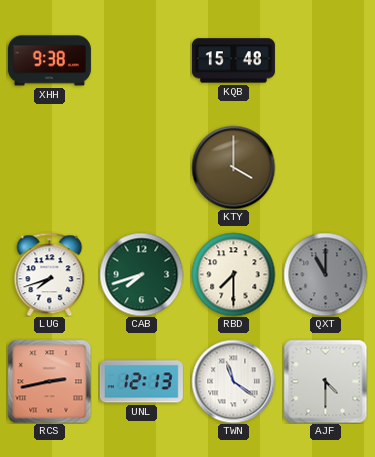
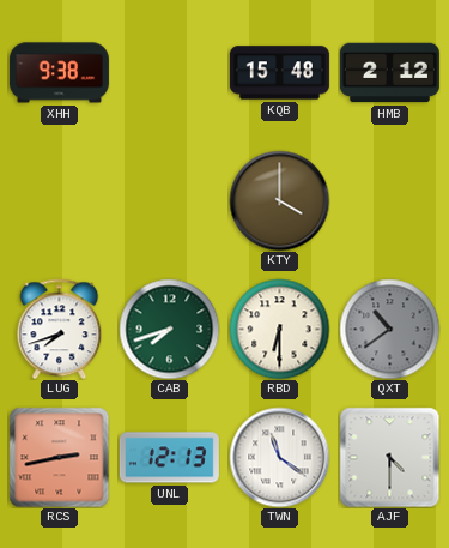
HMB: none -> 2:12
RBD: 7:30 -> 6:30
QXT: 11:00 -> 10:39
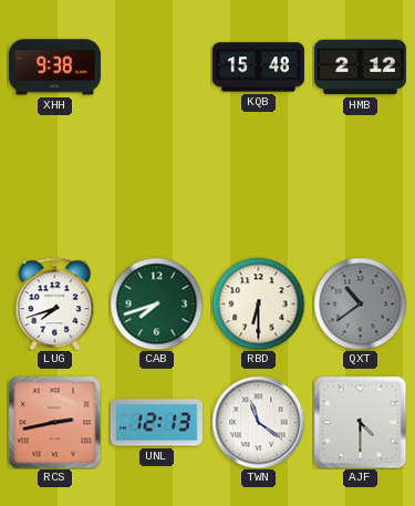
KTY: 4:00 -> none
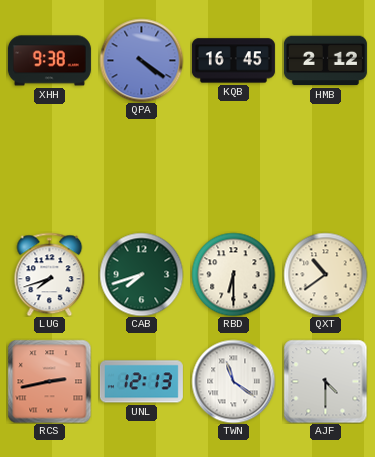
QPA: none -> 4:21
KQB: 15:48 -> 16:45
QXT dial: grey -> cream
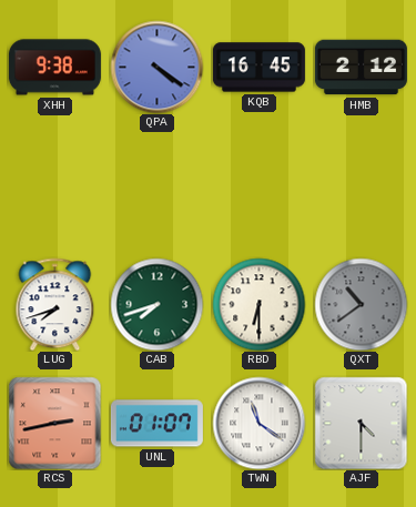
QXT dial: cream -> grey
UNL: 12:13 -> 01:07
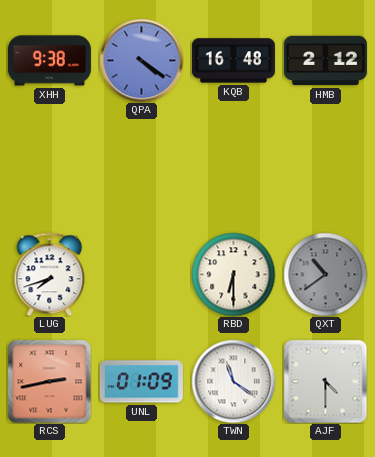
KQB: 16:45 -> 16:48
CAB: 7:42 -> none
UNL: 01:07 -> 01:09
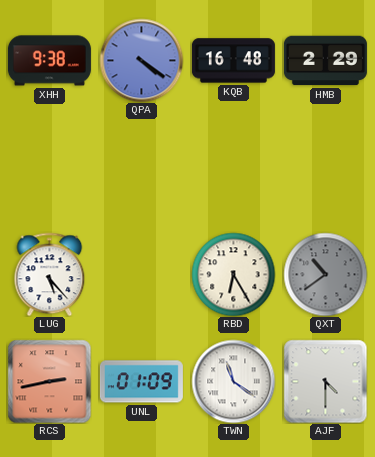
HMB: 2:12 -> 2:29
LUG: 7:42 -> 5:23
RBD: 6:30 -> 6:25
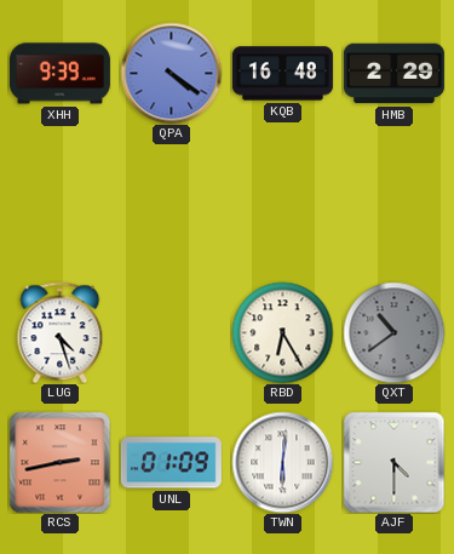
XHH: 9:38 -> 9:39
LUG: 5:23 -> 4:27
TWN: 11:21 -> 6:01
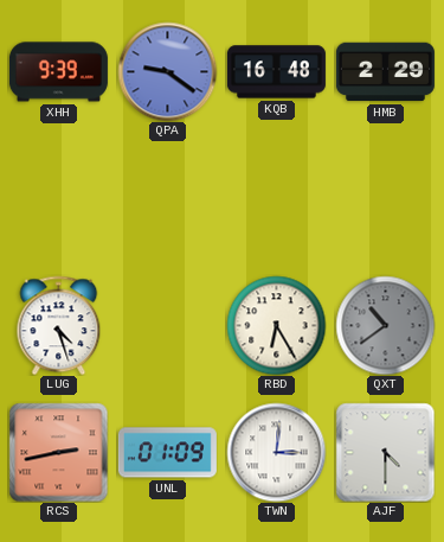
QPA: 4:21 -> 9:21
TWN: 6:01 -> 3:01
